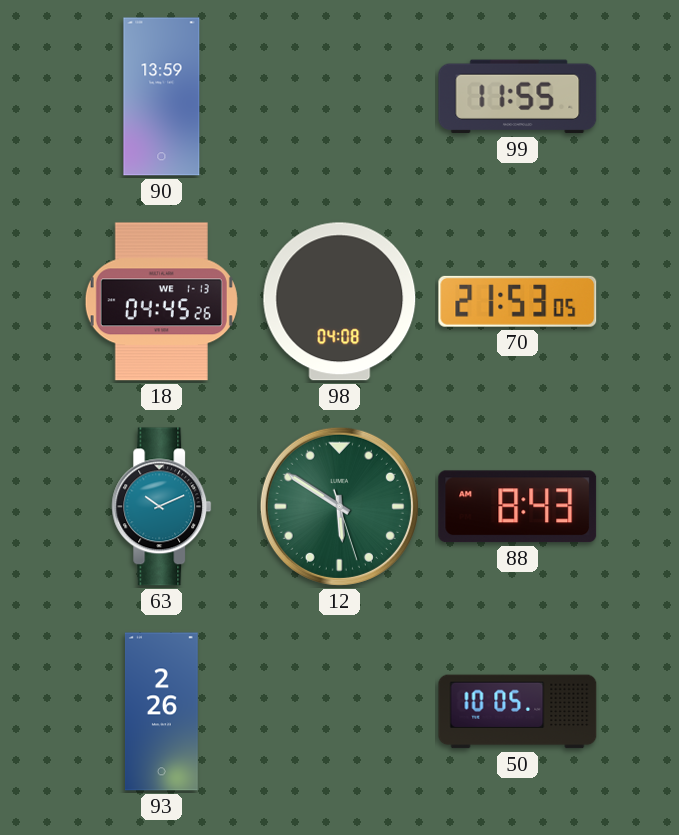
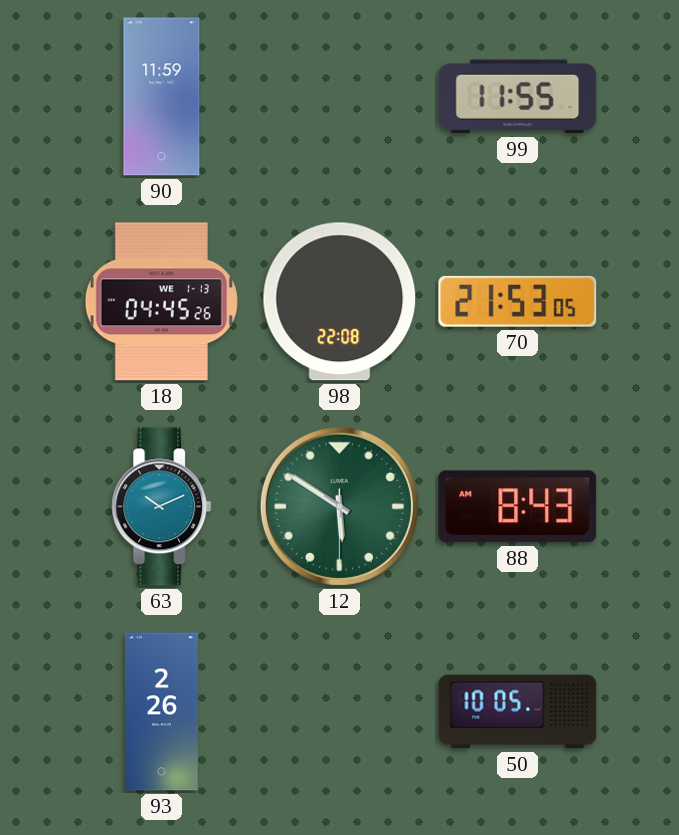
90: 13:59 -> 11:59
98: 04:08 -> 22:08
12: 5:50:27 -> 5:50:30
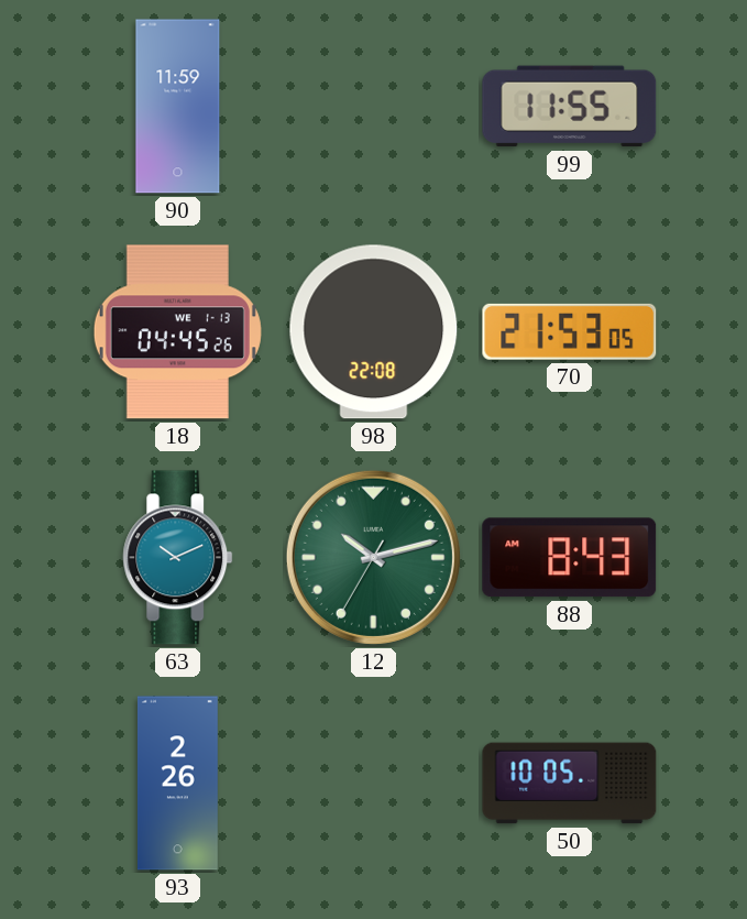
12: 5:50 -> 10:12
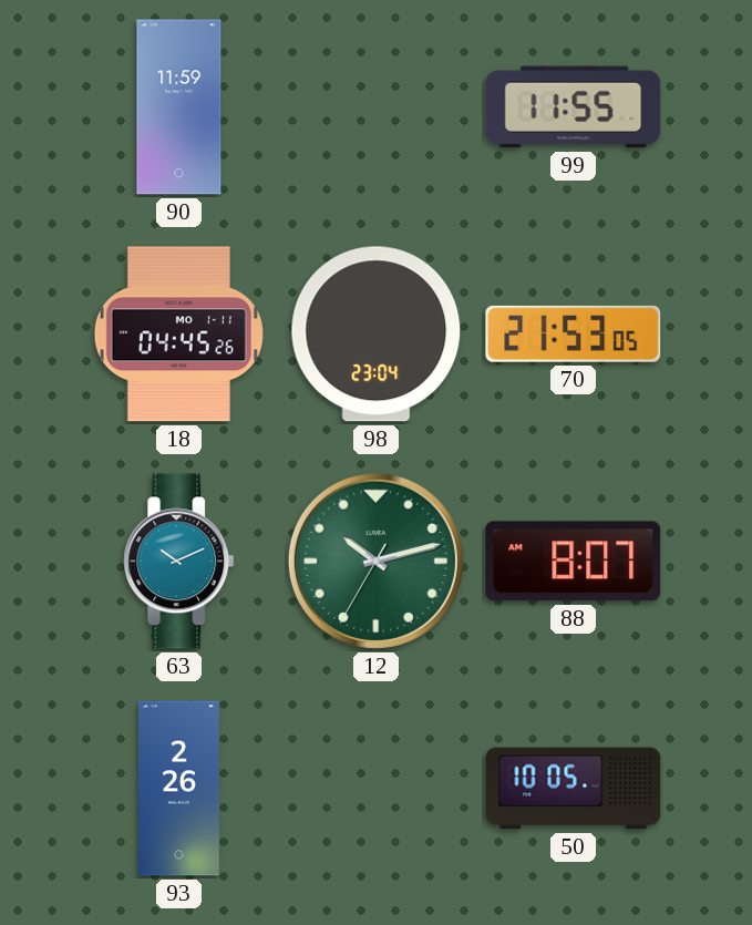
18 date: WE 1-13 -> MO 1-11
98: 22:08 -> 23:04
88: 8:43 -> 8:07
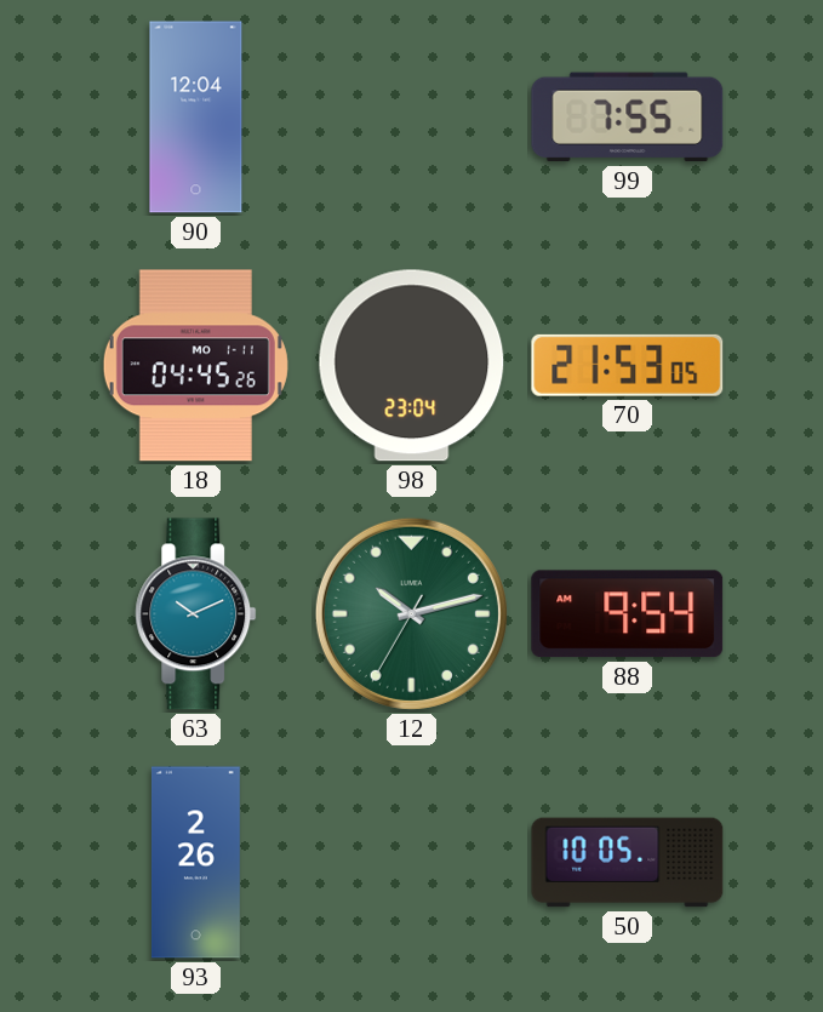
90: 11:59 -> 12:04
99: 11:55 -> 7:55
88: 8:07 -> 9:54
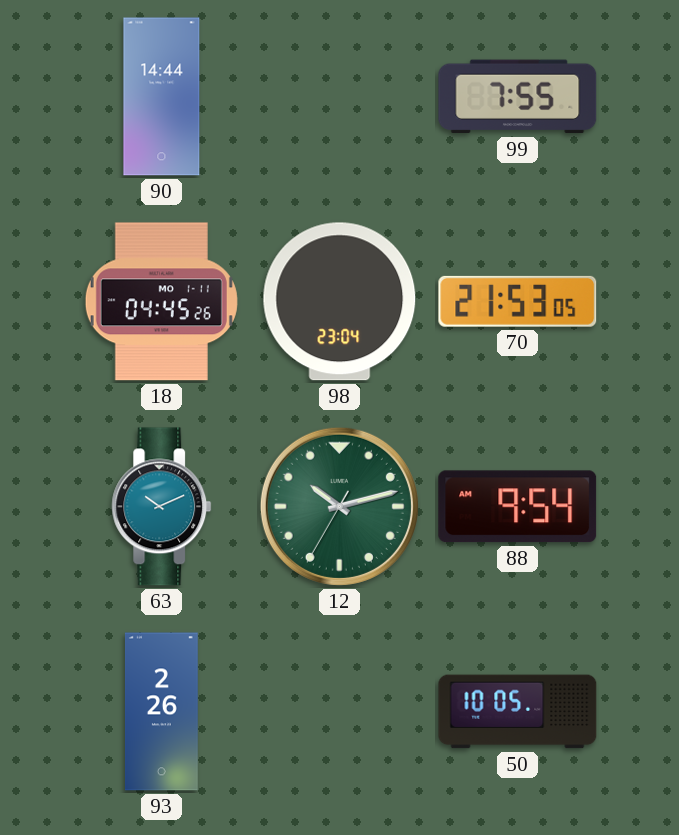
90: 12:04 -> 14:44
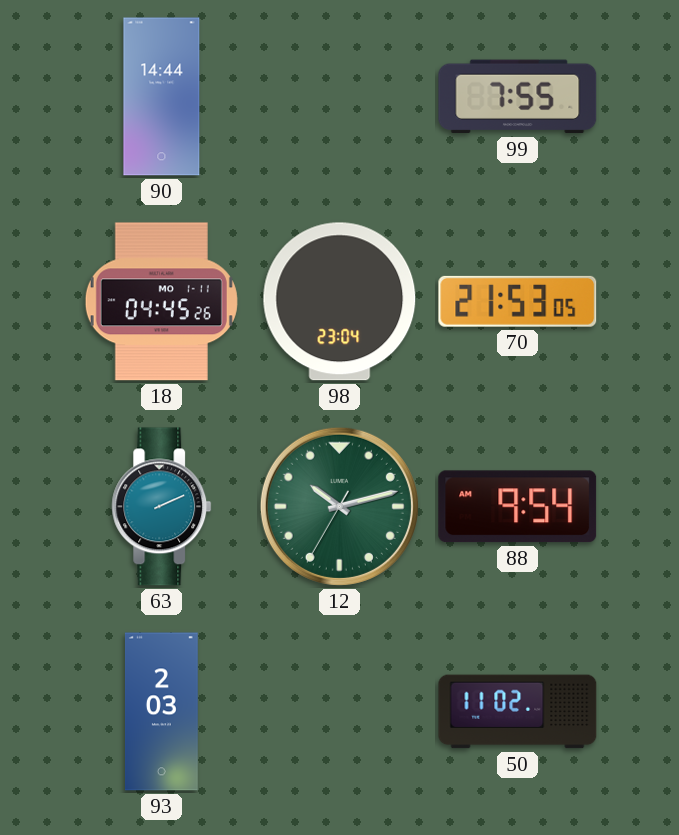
63: 10:11 -> 2:11
93: 2:26 -> 2:03
50: 10:05 -> 11:02
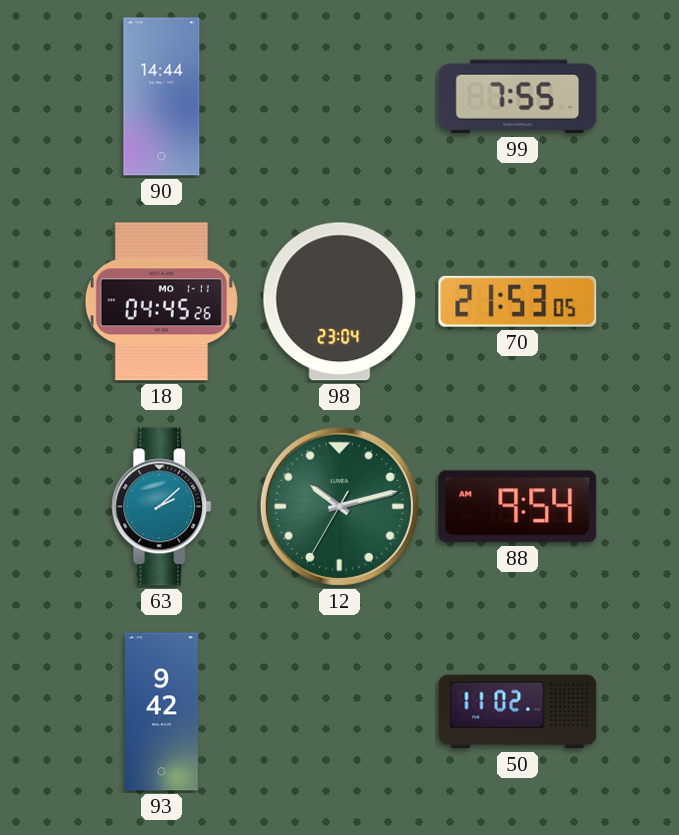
63: 2:11 -> 2:08
93: 2:03 -> 9:42
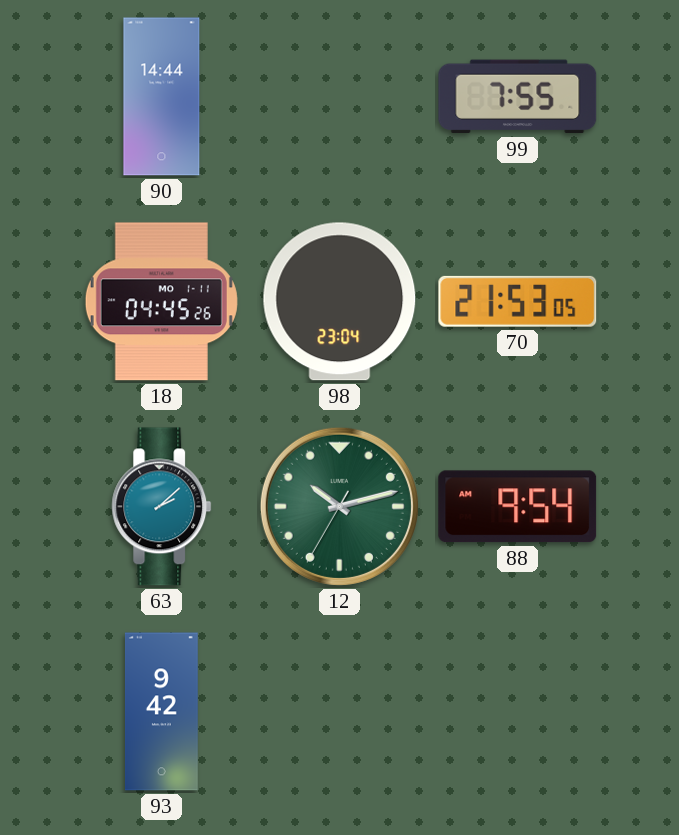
50: 11:02 -> none
